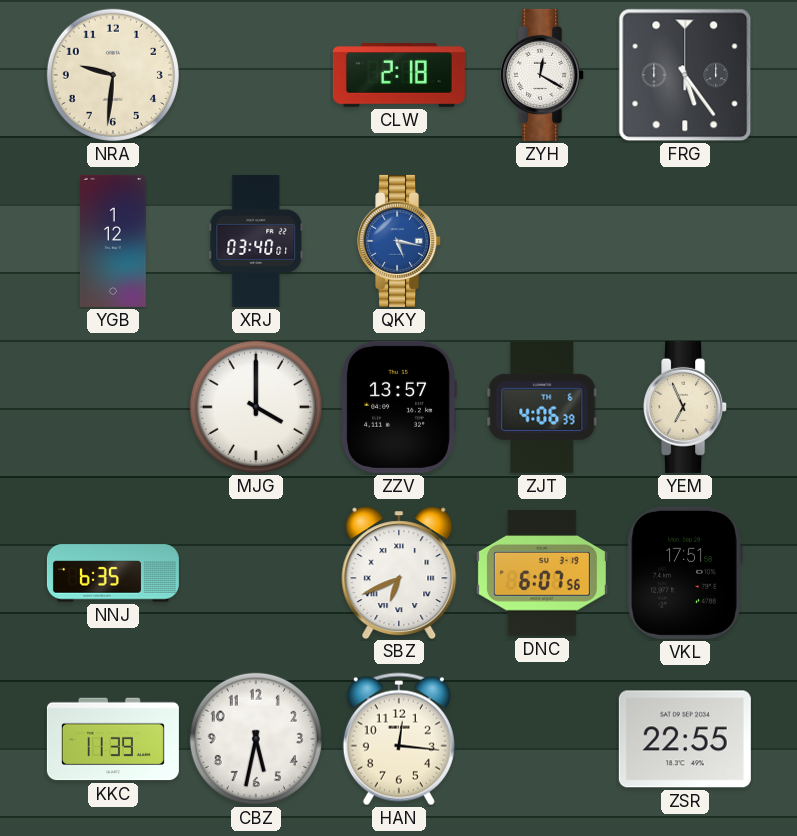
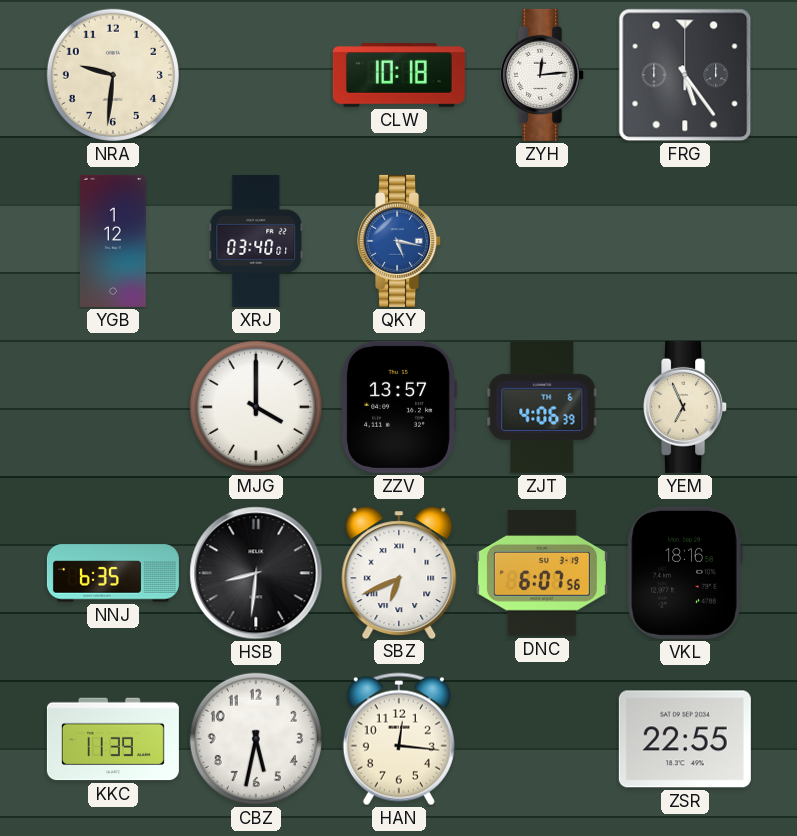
CLW: 2:18 -> 10:18
ZYH: 12:20 -> 12:14
HSB: none -> 8:31
VKL: 17:51 -> 18:16
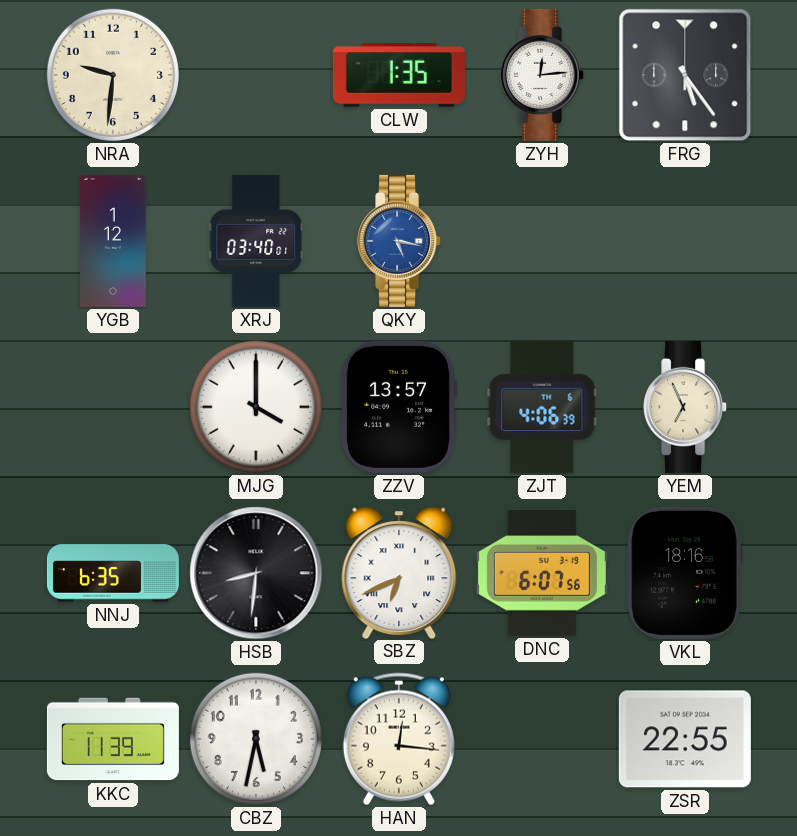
CLW: 10:18 -> 1:35
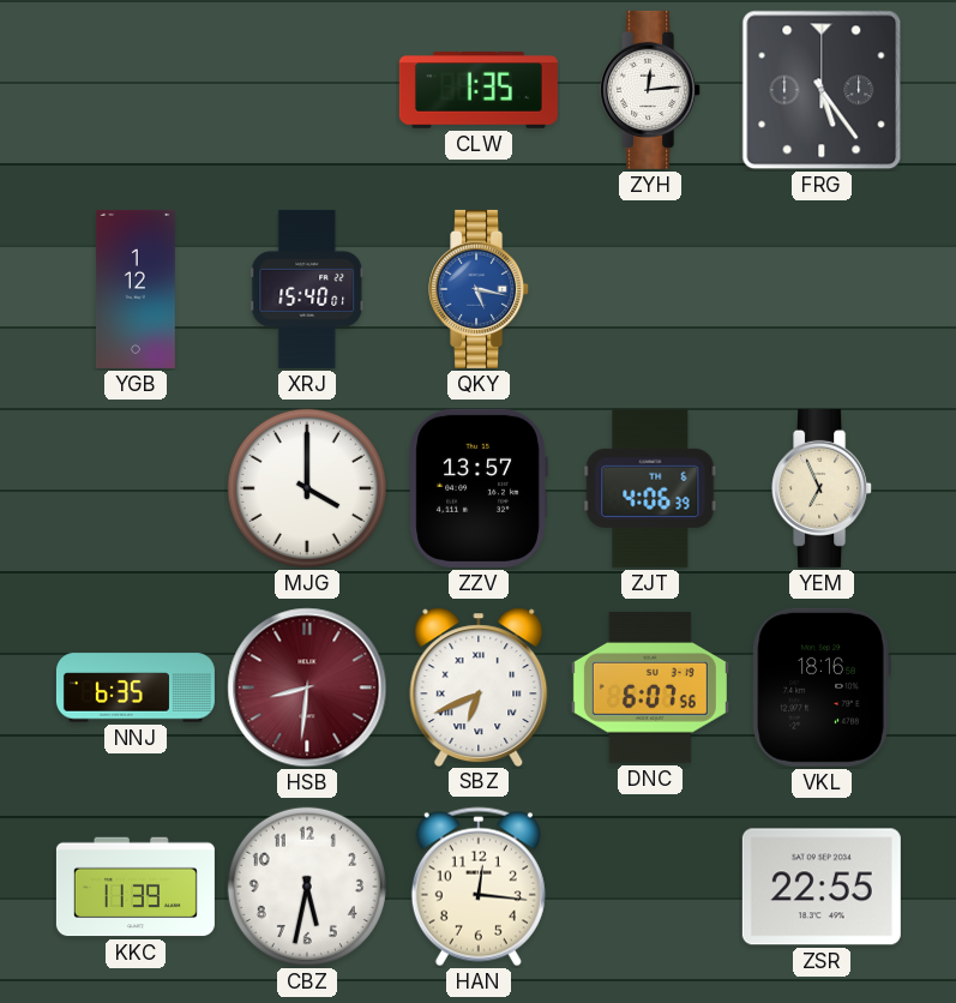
NRA: 9:31 -> none
XRJ: 03:40 -> 15:40
HSB dial: black -> burgundy
